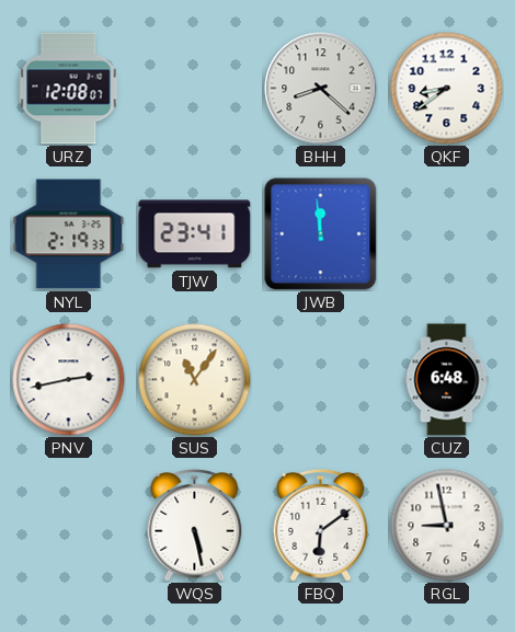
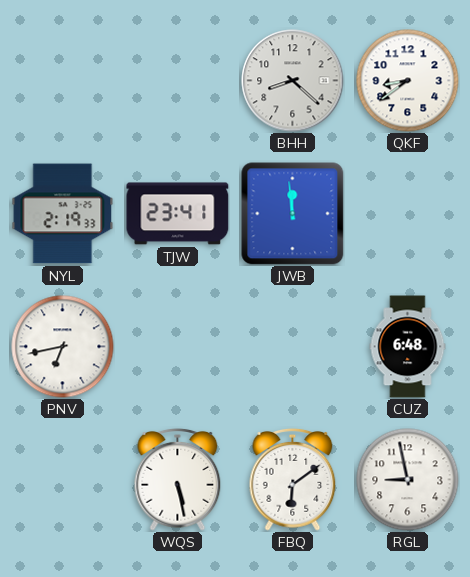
URZ: 12:08 -> none
PNV: 2:43 -> 6:43
SUS: 11:06 -> none
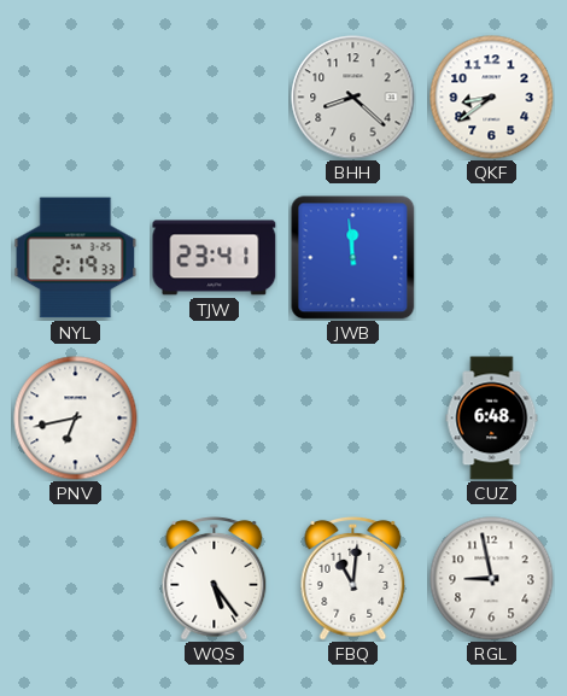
WQS: 5:28 -> 5:24
FBQ: 6:09 -> 11:01
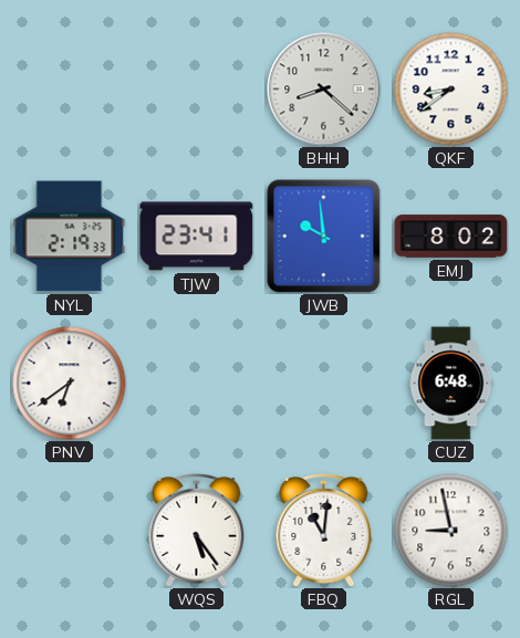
JWB: 11:59 -> 9:59
EMJ: none -> 8:02
PNV: 6:43 -> 6:39
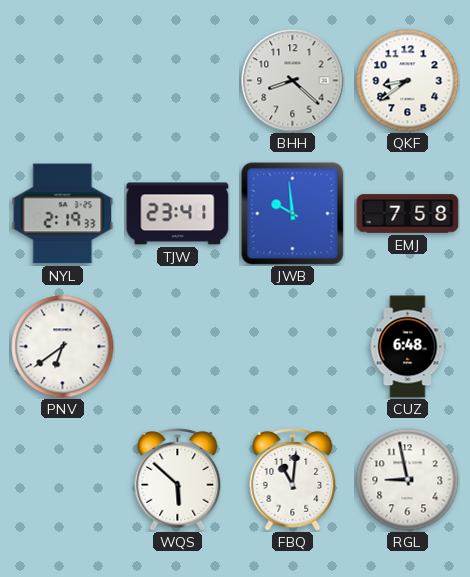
EMJ: 8:02 -> 7:58
WQS: 5:24 -> 5:52
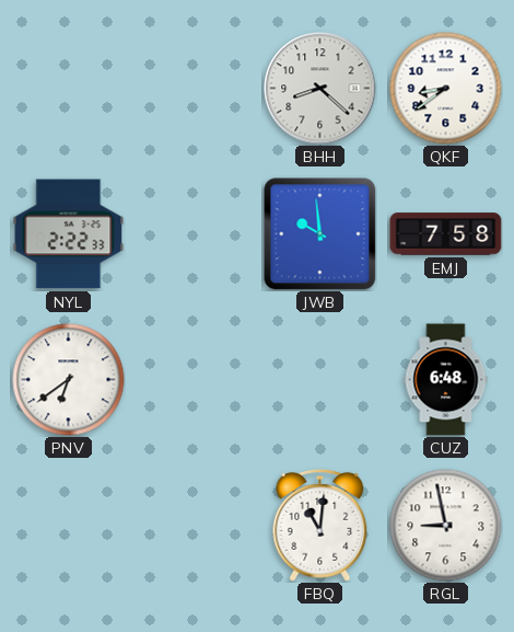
NYL: 2:19 -> 2:22
TJW: 23:41 -> none
WQS: 5:52 -> none
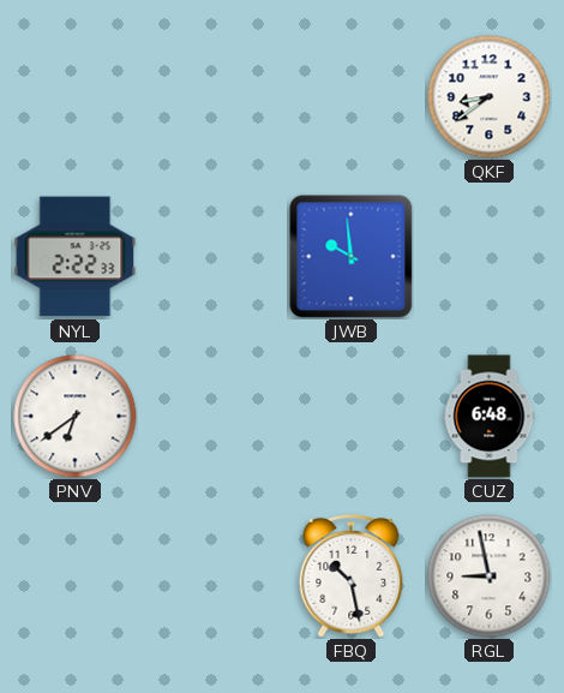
BHH: 8:22 -> none
EMJ: 7:58 -> none
FBQ: 11:01 -> 10:28
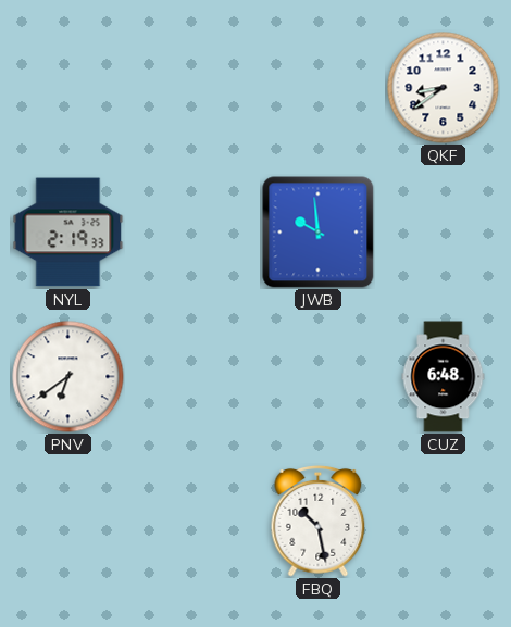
NYL: 2:22 -> 2:19
RGL: 8:58 -> none
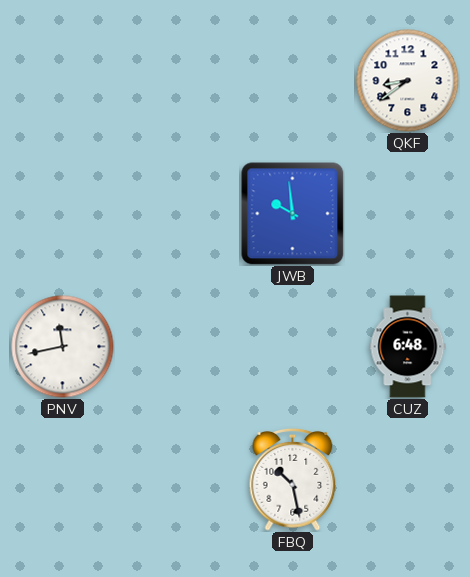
NYL: 2:19 -> none
PNV: 6:39 -> 11:43
